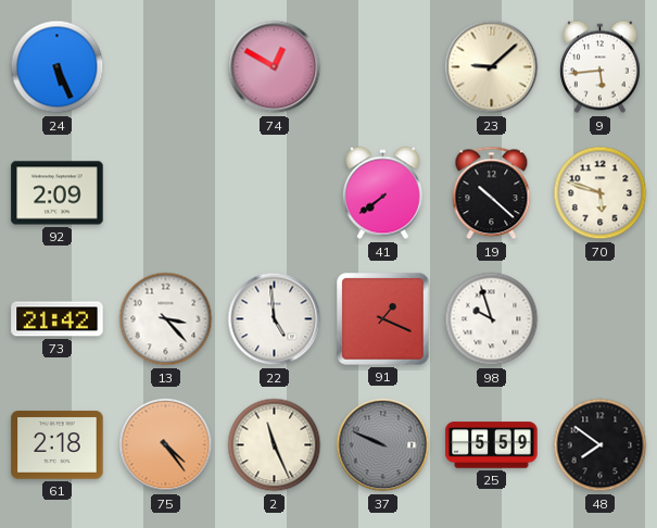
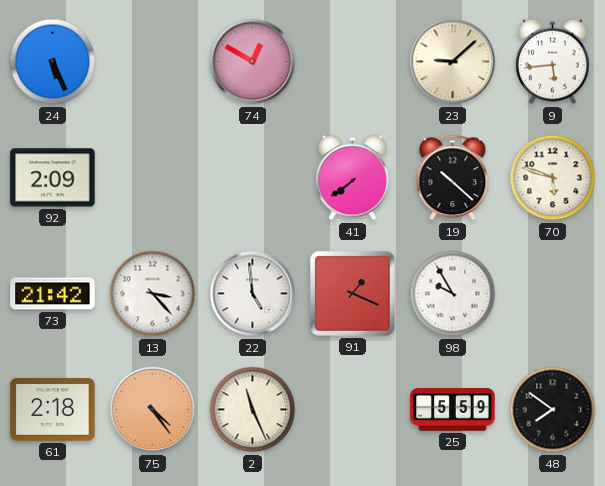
98: 9:57 -> 9:55
37: 9:49 -> none
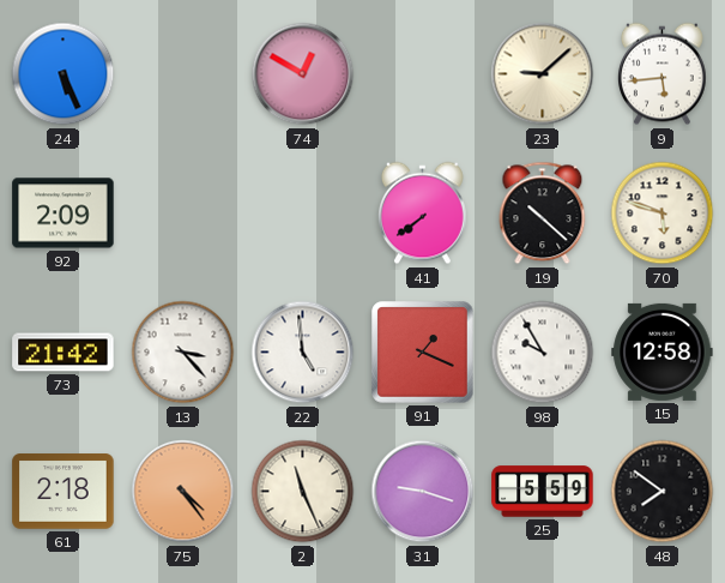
15: none -> 12:58
31: none -> 9:18
